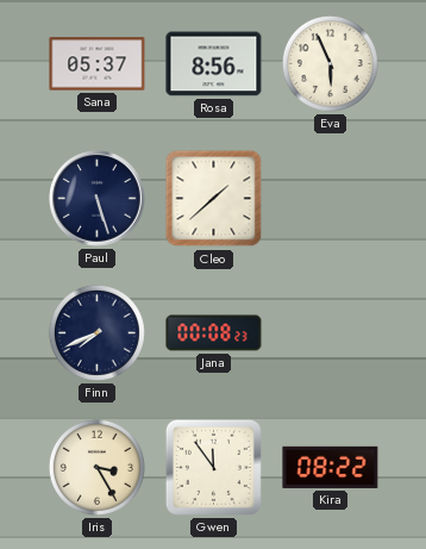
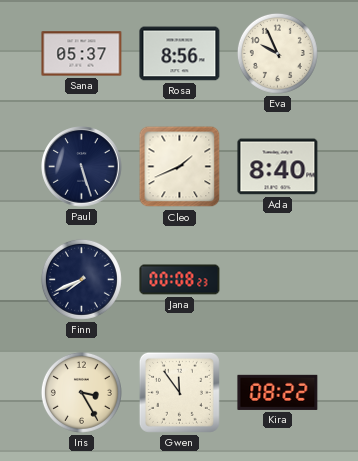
Eva: 5:56 -> 9:56
Cleo: 1:38 -> 1:41
Ada: none -> 8:40
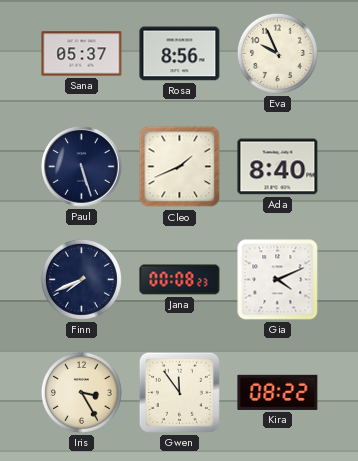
Gia: none -> 4:11
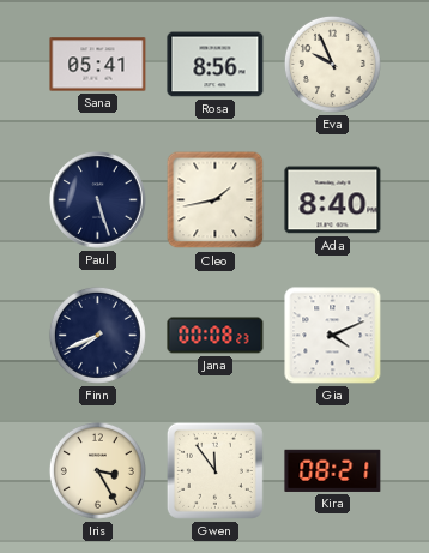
Sana: 05:37 -> 05:41
Cleo: 1:41 -> 1:43
Kira: 08:22 -> 08:21
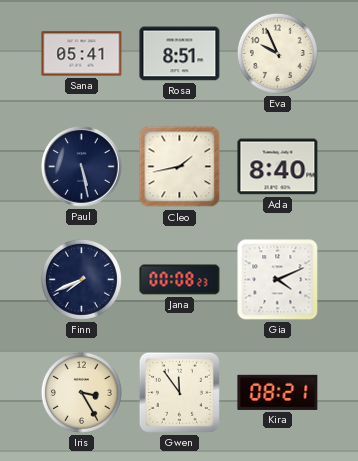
Rosa: 8:56 -> 8:51
Paul: 5:27 -> 5:28
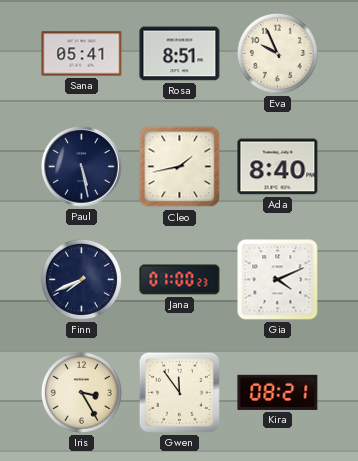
Jana: 00:08 -> 01:00
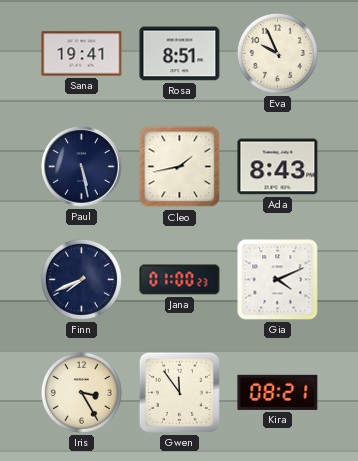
Sana: 05:41 -> 19:41
Ada: 8:40 -> 8:43
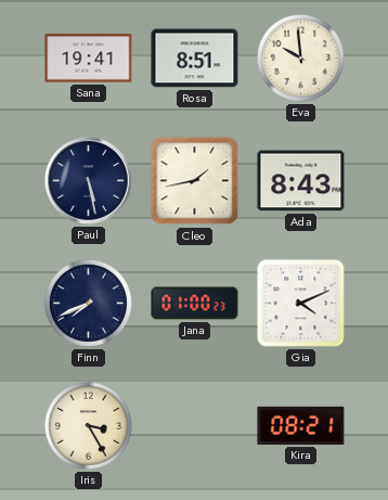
Eva: 9:56 -> 9:59
Gwen: 11:54 -> none
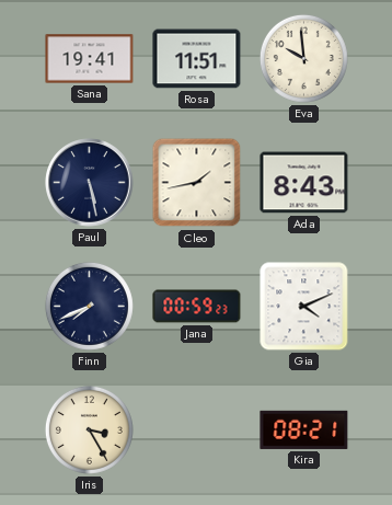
Rosa: 8:51 -> 11:51
Jana: 01:00 -> 00:59
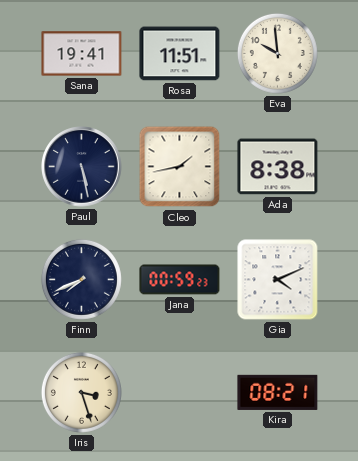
Ada: 8:43 -> 8:38
Iris: 3:25 -> 3:27
